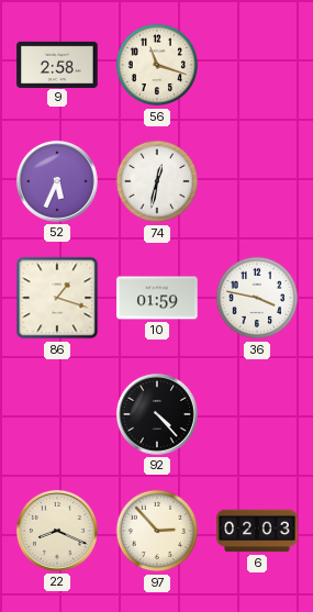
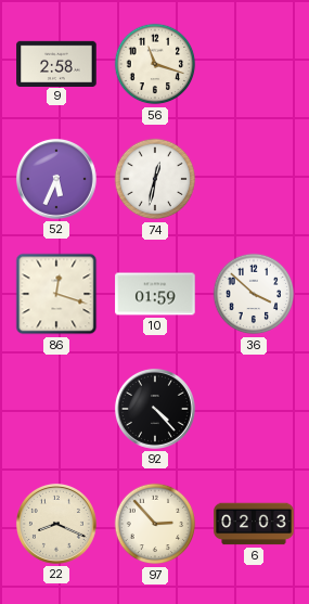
86: 1:18 -> 12:18
36: 3:47 -> 3:52
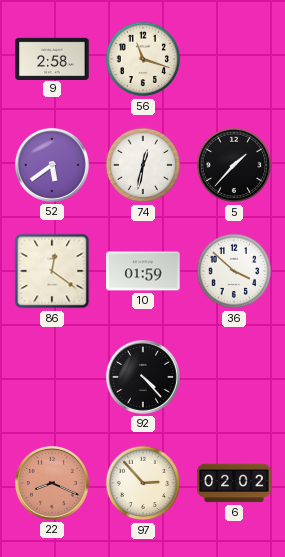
52: 5:34 -> 5:39
5: none -> 1:37
86: 12:18 -> 12:21
22 dial: cream -> salmon
6: 02:03 -> 02:02
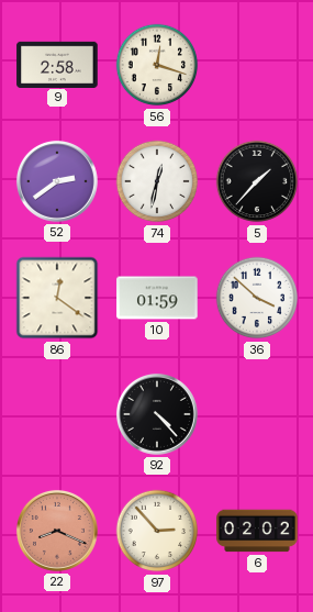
56: 11:18 -> 12:18
52: 5:39 -> 2:39
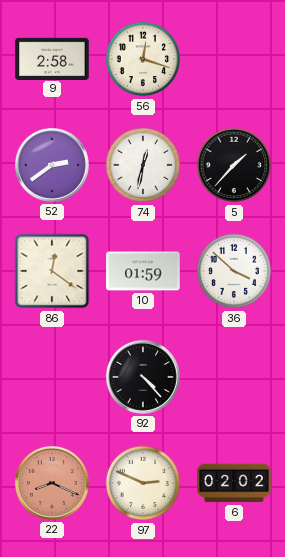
97: 2:53 -> 2:49
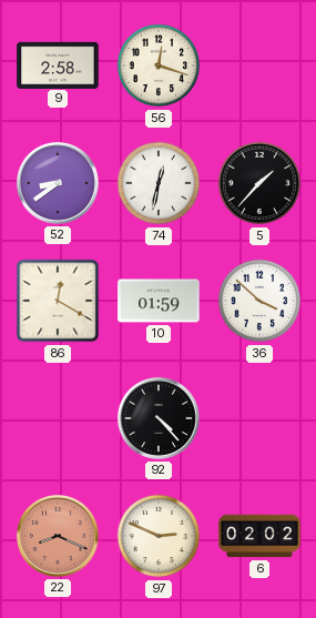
52: 2:39 -> 8:39
86: 12:21 -> 12:20
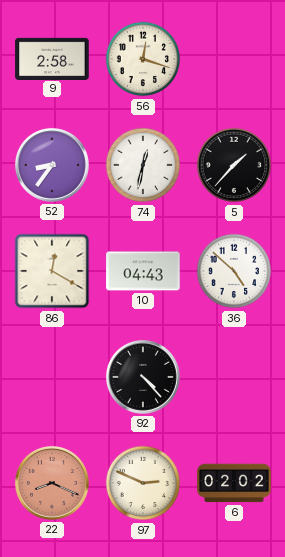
52: 8:39 -> 8:36
10: 01:59 -> 04:43
36: 3:52 -> 4:52
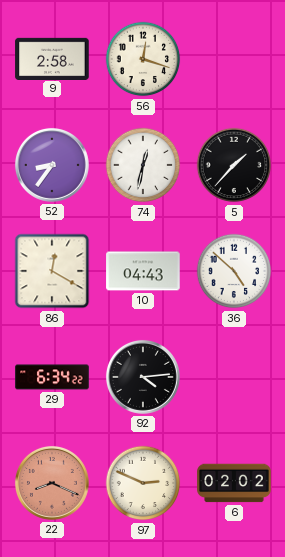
29: none -> 6:34
92: 4:23 -> 4:14
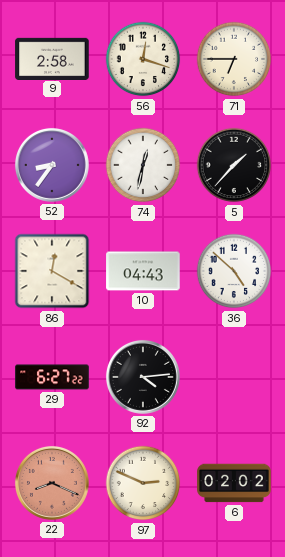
71: none -> 6:45
29: 6:34 -> 6:27
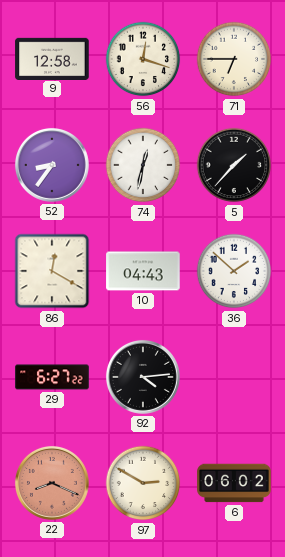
9: 2:58 -> 12:58
36: 4:52 -> 1:52
97: 2:49 -> 2:50
6: 02:02 -> 06:02
